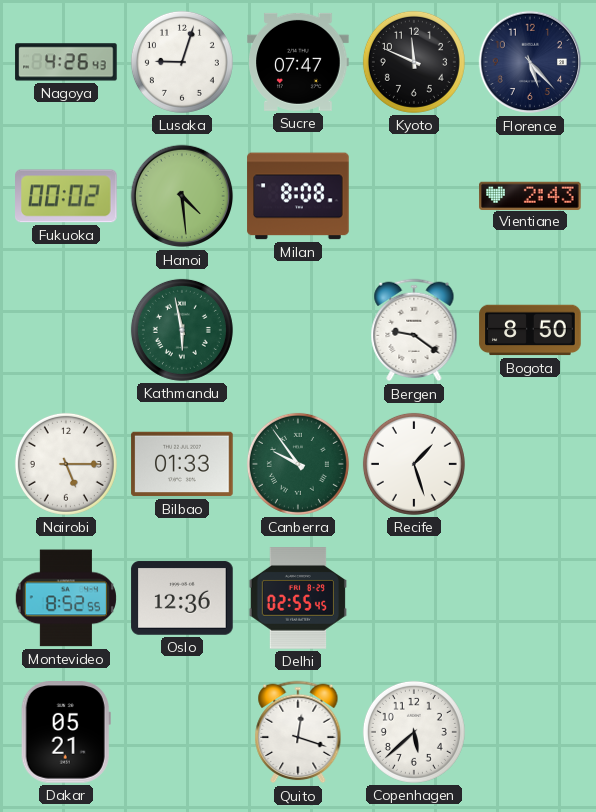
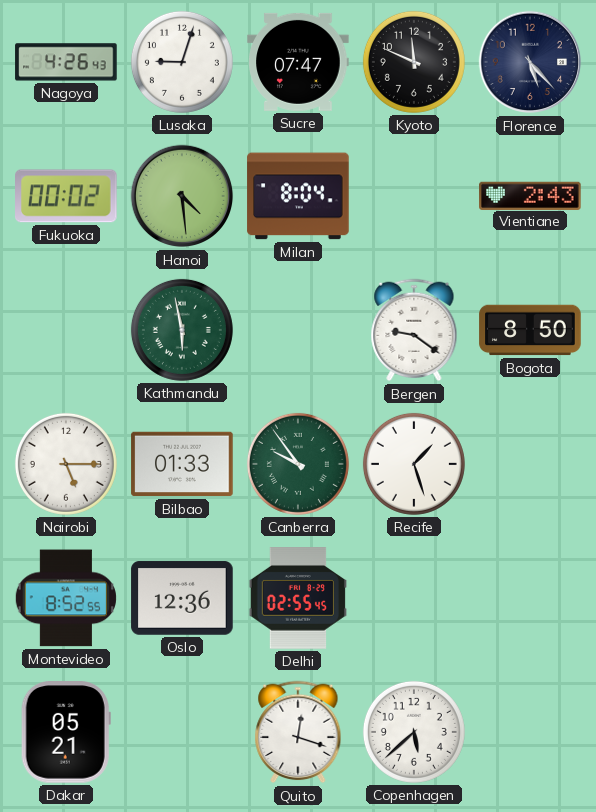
Milan: 8:08 -> 8:04
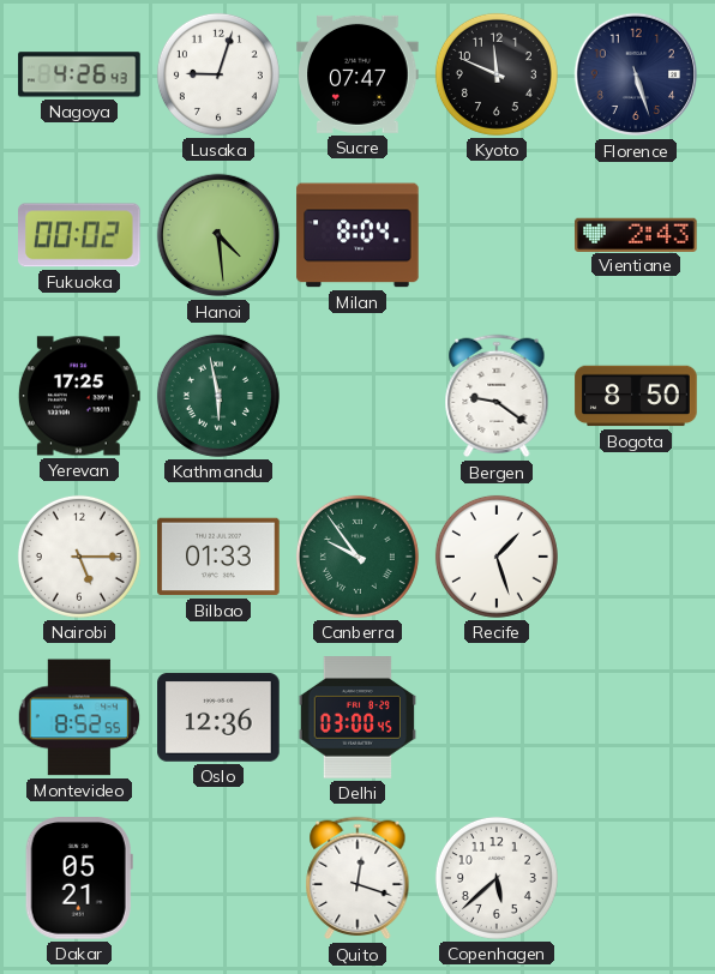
Florence: 5:23 -> 5:27
Yerevan: none -> 17:25
Delhi: 02:55 -> 03:00
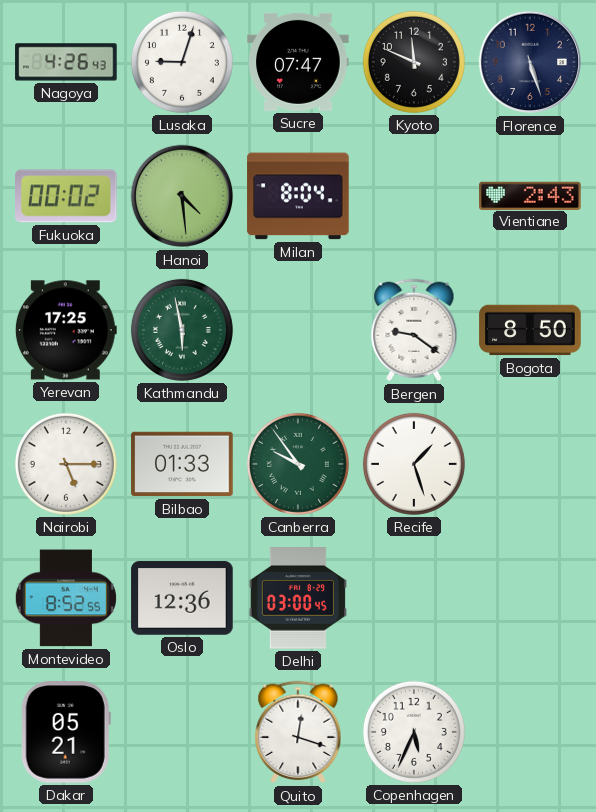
Copenhagen: 5:38 -> 5:34
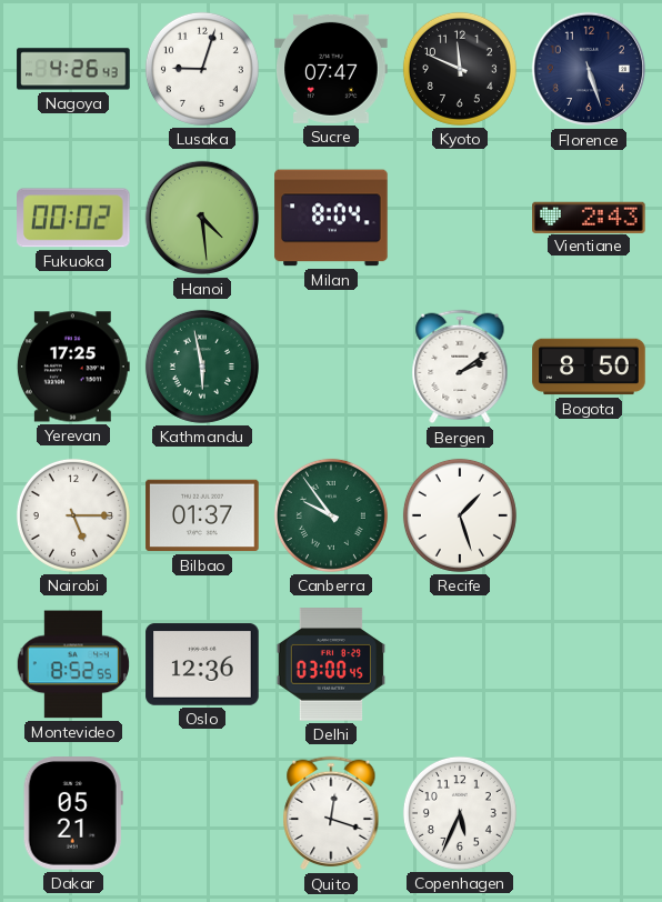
Bergen: 9:21 -> 2:09
Bilbao: 01:33 -> 01:37
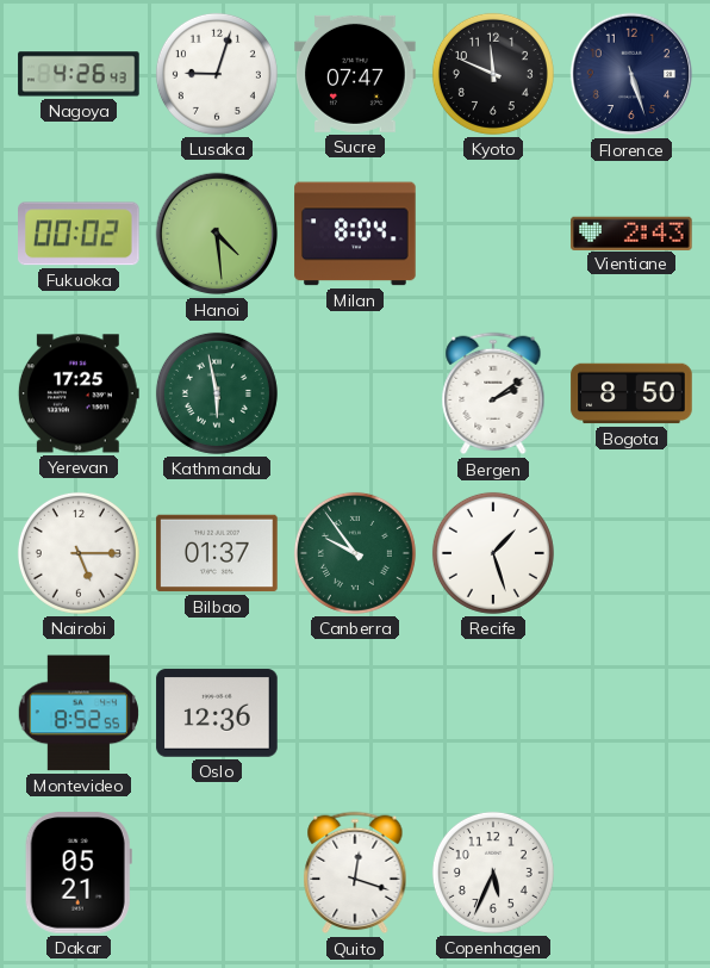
Delhi: 03:00 -> none
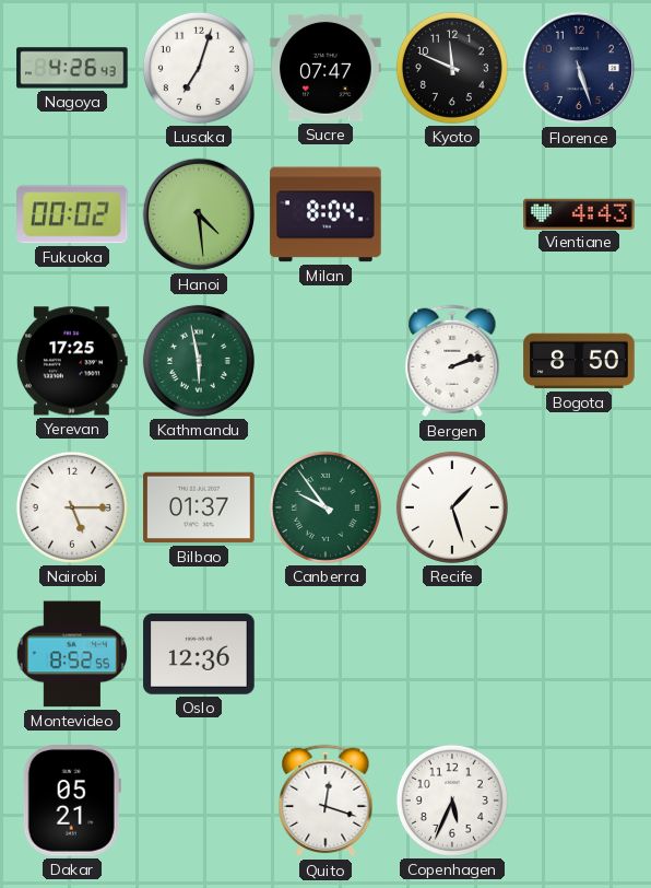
Lusaka: 9:03 -> 7:03
Vientiane: 2:43 -> 4:43
Bergen: 2:09 -> 2:12
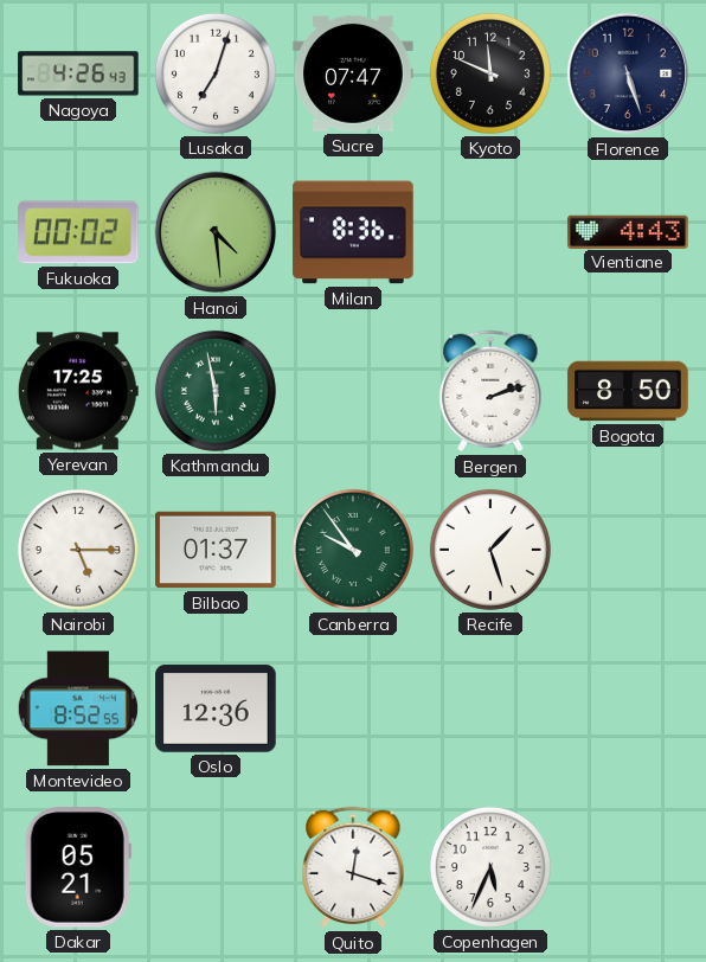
Milan: 8:04 -> 8:36
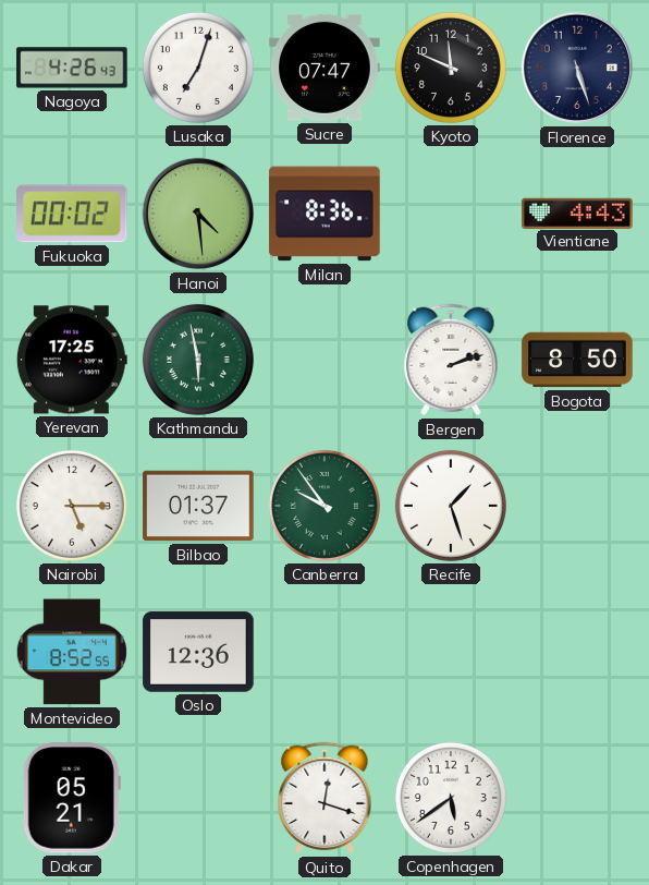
Copenhagen: 5:34 -> 5:39
